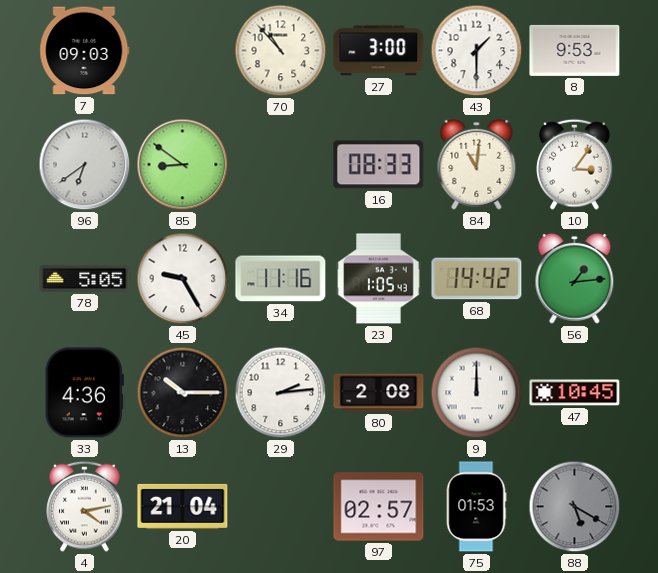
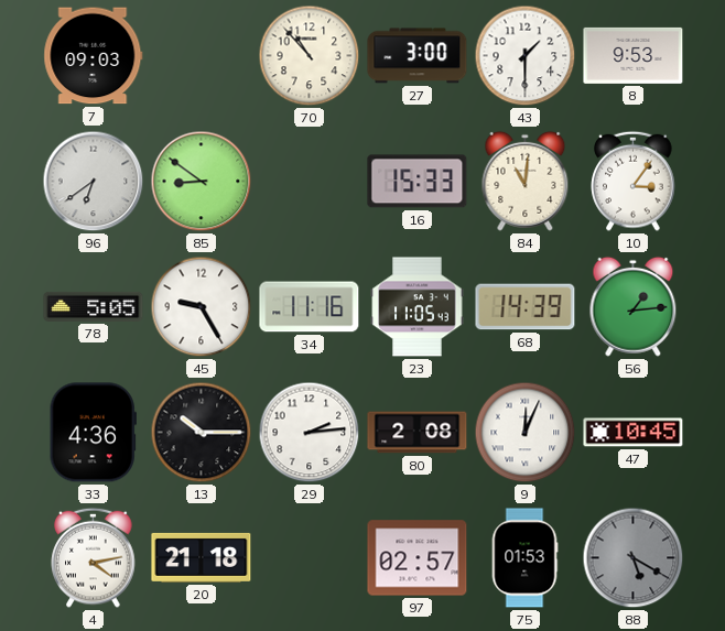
16: 08:33 -> 15:33
23: 1:05 -> 11:05
68: 14:42 -> 14:39
9: 12:00 -> 12:04
20: 21:04 -> 21:18
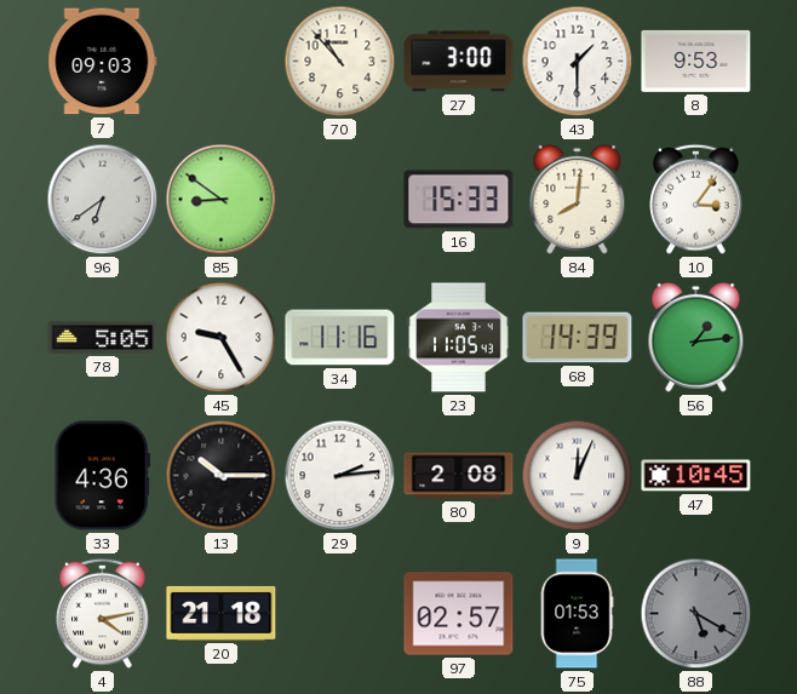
84: 11:01 -> 8:01
